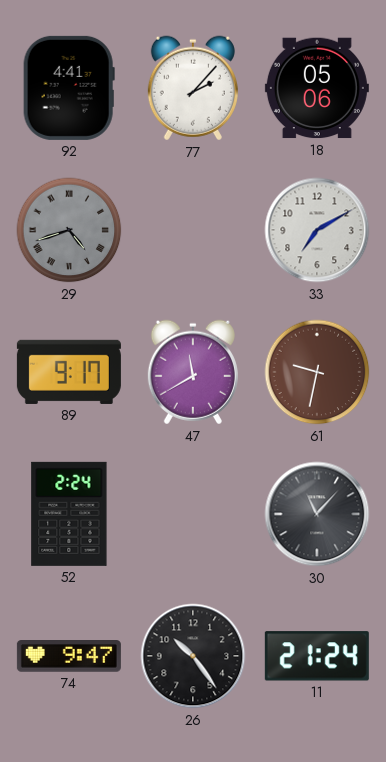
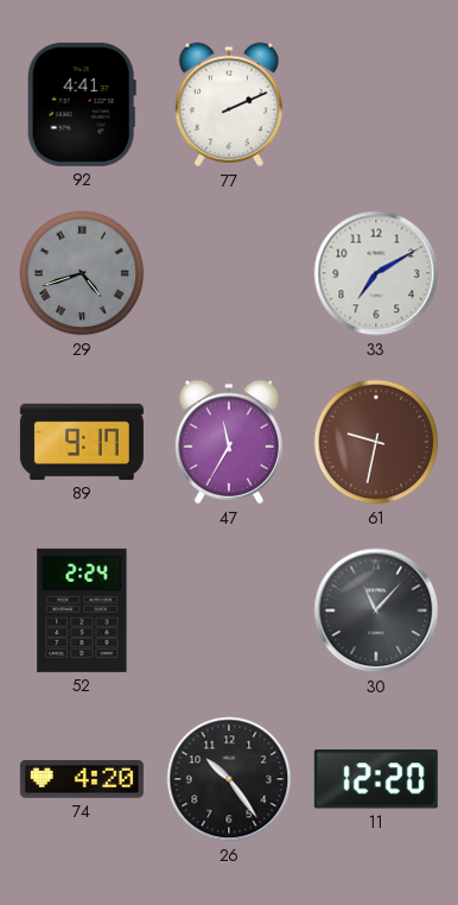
77: 2:07 -> 2:11
18: 05:06 -> none
47: 11:40 -> 11:35
74: 9:47 -> 4:20
11: 21:24 -> 12:20
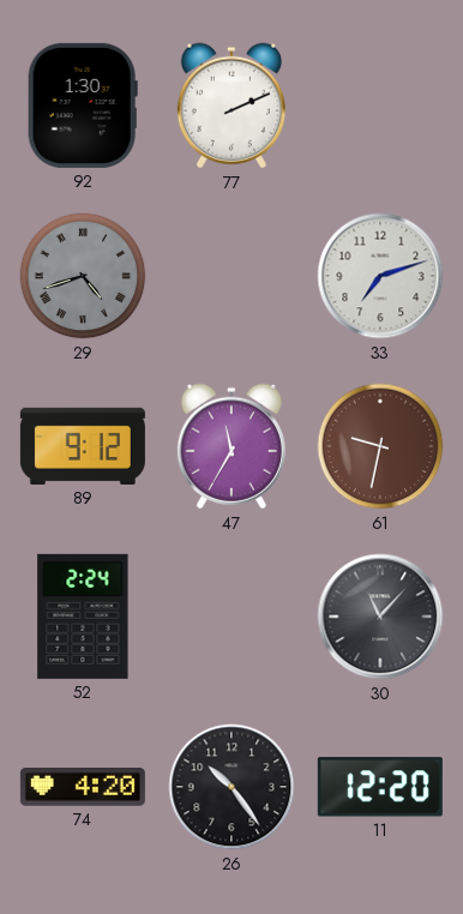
92: 4:41 -> 1:30
33: 7:10 -> 7:12
89: 9:17 -> 9:12
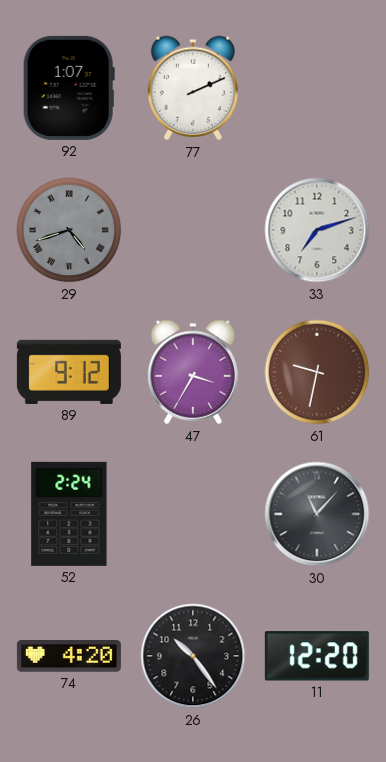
92: 1:30 -> 1:07
47: 11:35 -> 3:35
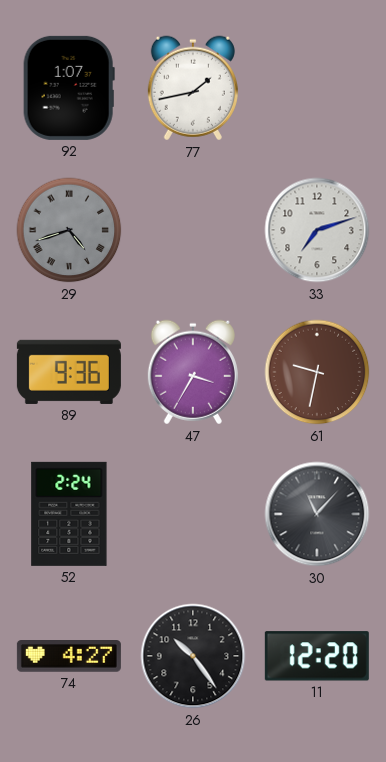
77: 2:11 -> 1:43
89: 9:12 -> 9:36
74: 4:20 -> 4:27
